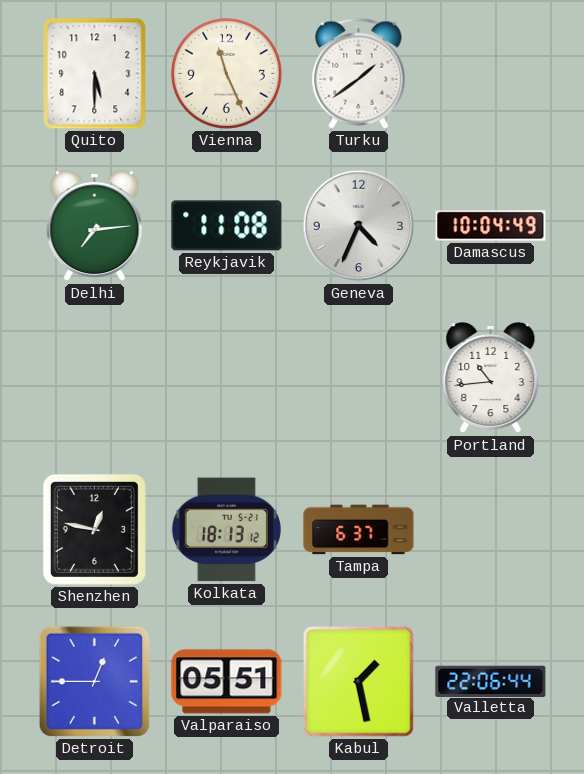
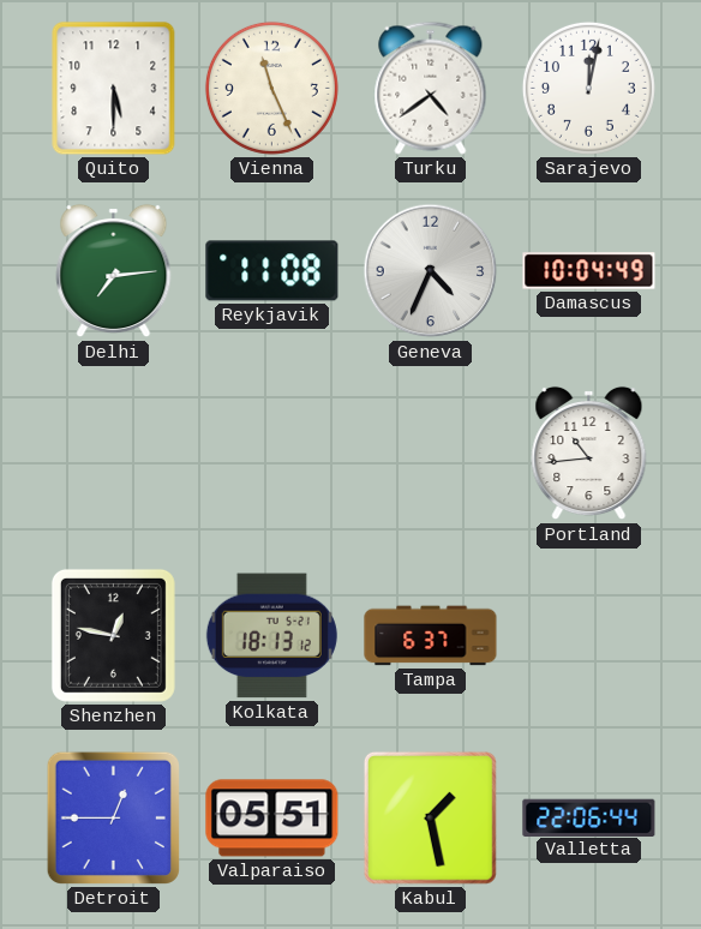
Turku: 1:39 -> 4:39
Sarajevo: none -> 12:02
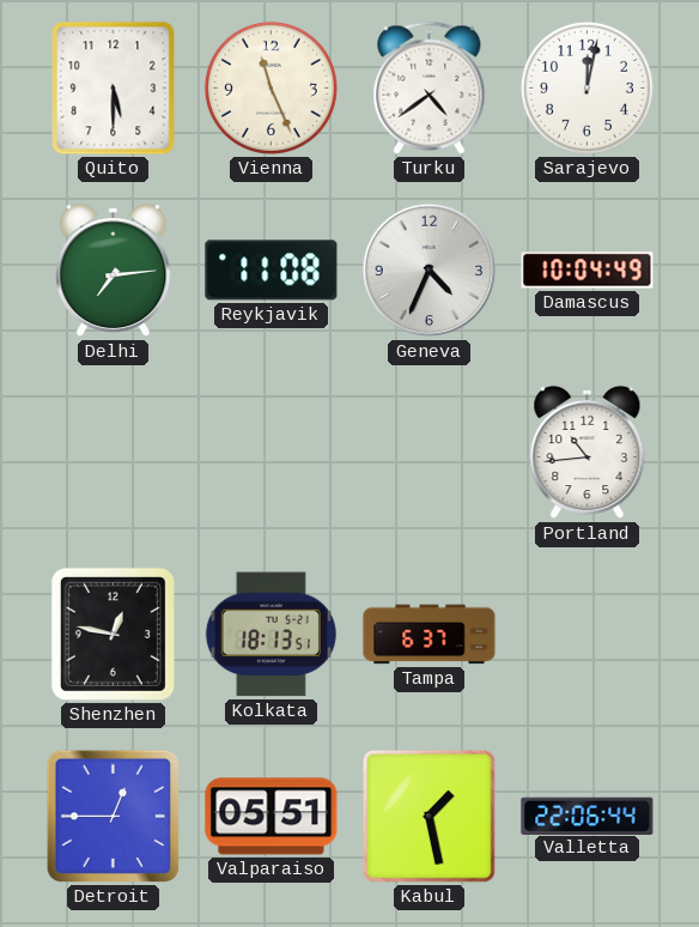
Kolkata: 18:13:12 -> 18:13:51
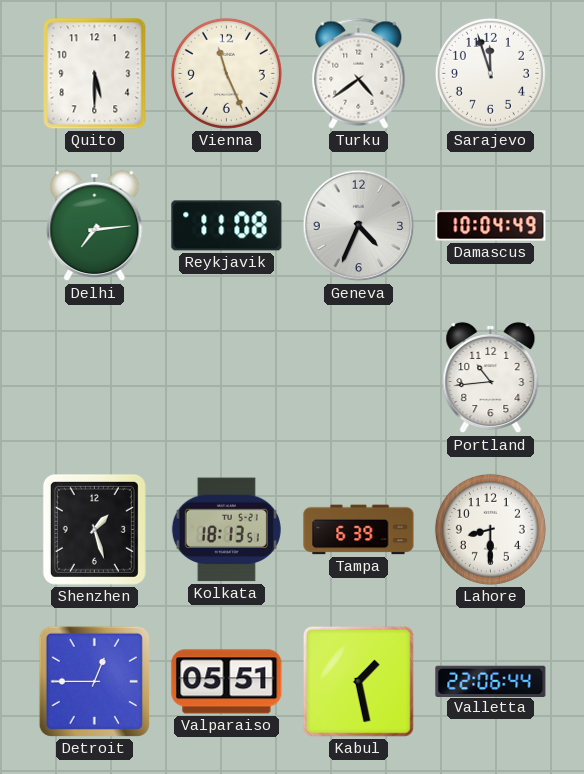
Sarajevo: 12:02 -> 11:57
Shenzhen: 12:47 -> 1:27
Tampa: 6:37 -> 6:39
Lahore: none -> 8:30
